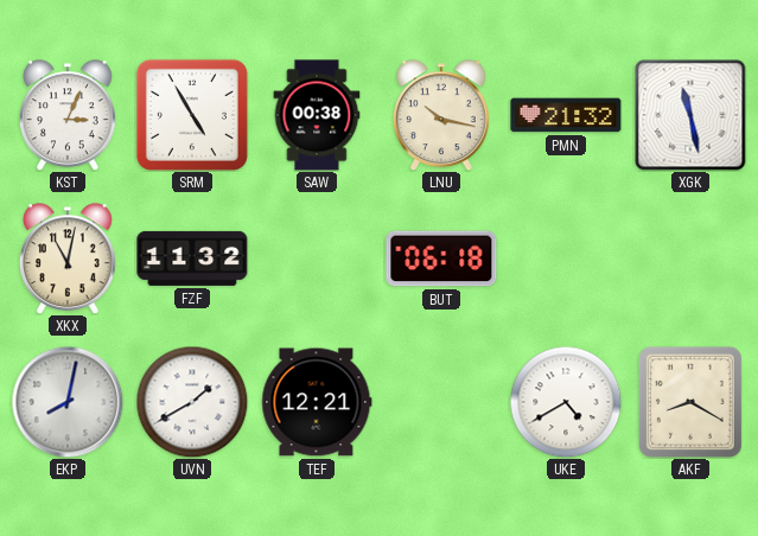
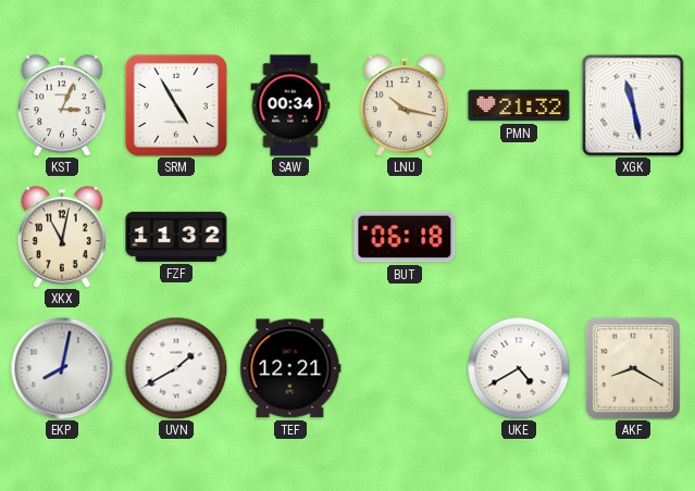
SAW: 00:38 -> 00:34
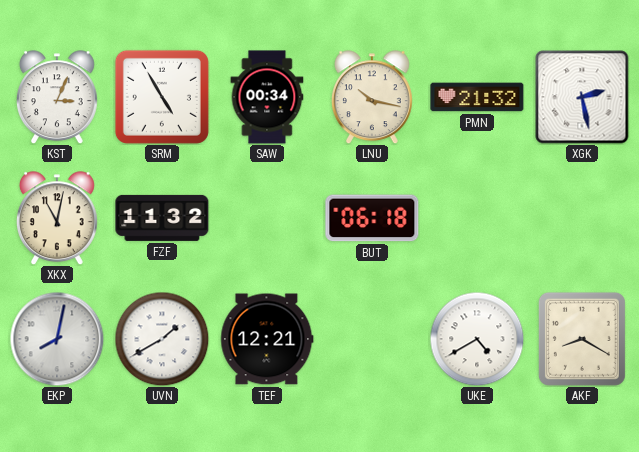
XGK: 11:28 -> 2:28
